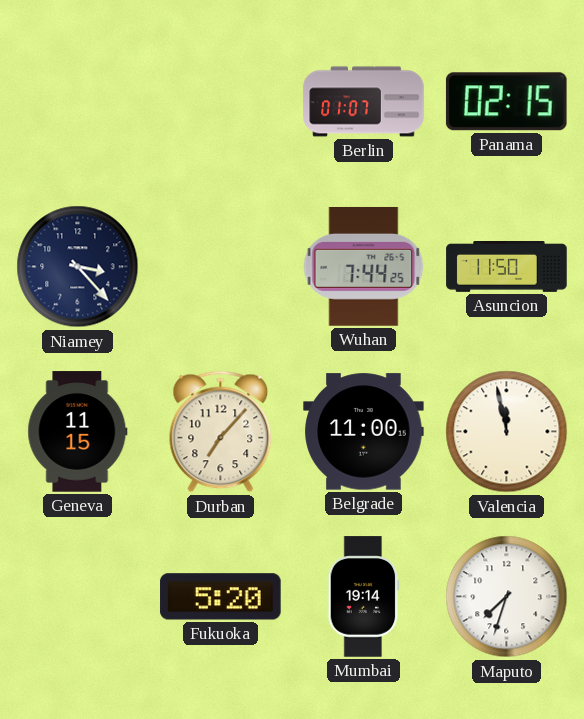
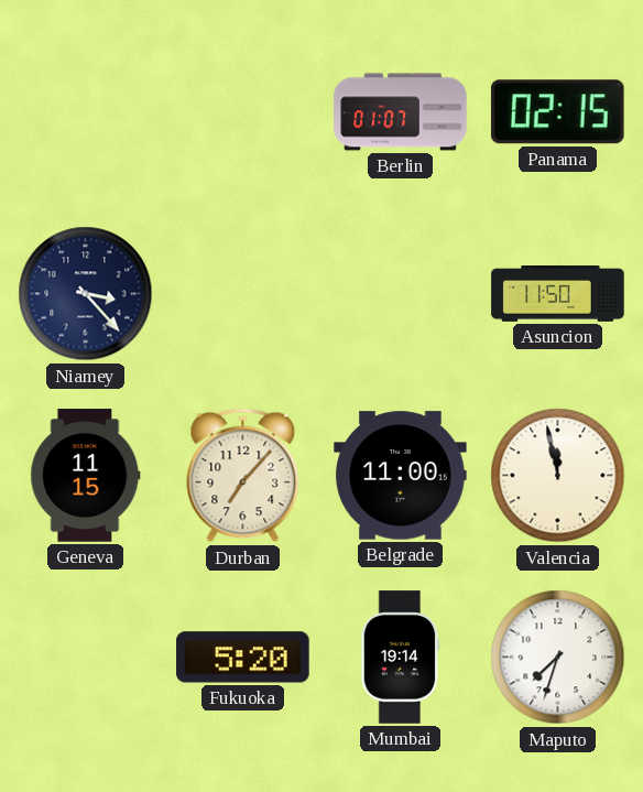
Wuhan: 7:44 -> none
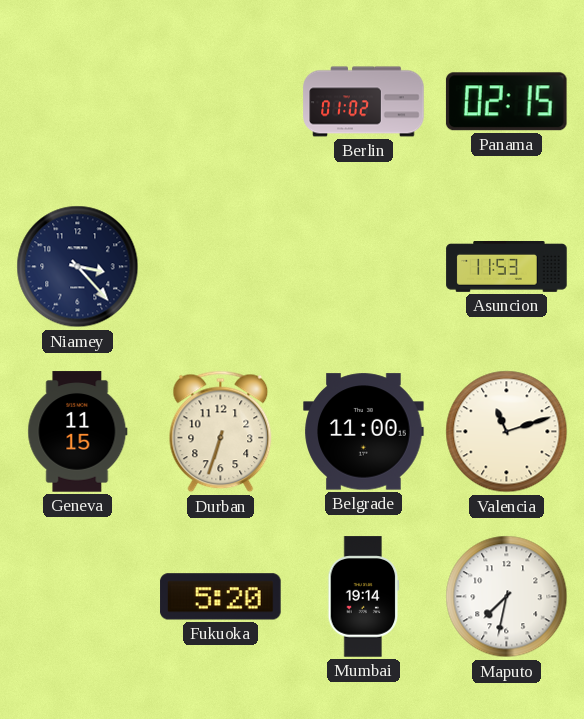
Berlin: 01:07 -> 01:02
Asuncion: 11:50 -> 11:53
Durban: 7:07 -> 6:33
Valencia: 11:58 -> 11:12
Maputo: 7:33 -> 7:32
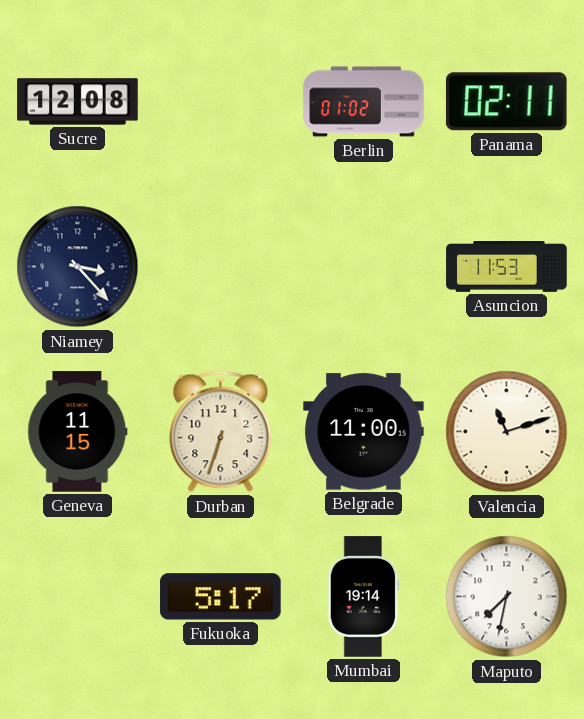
Sucre: none -> 12:08
Panama: 02:15 -> 02:11
Fukuoka: 5:20 -> 5:17
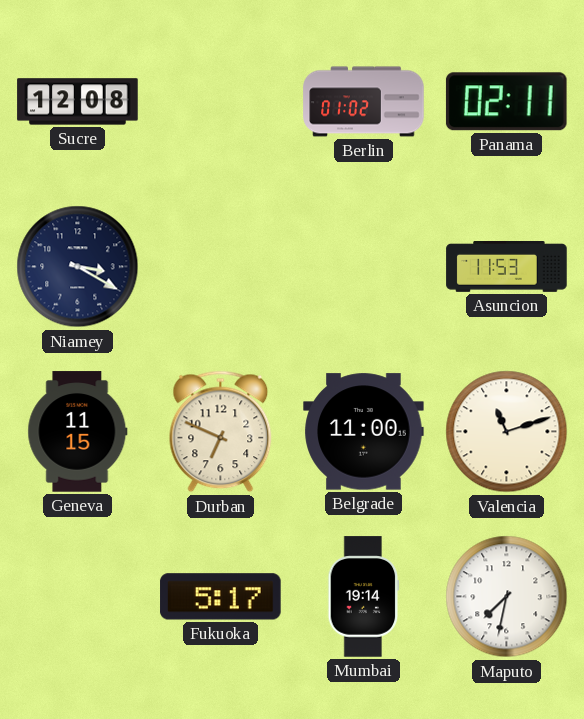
Niamey: 3:23 -> 3:20
Durban: 6:33 -> 6:49
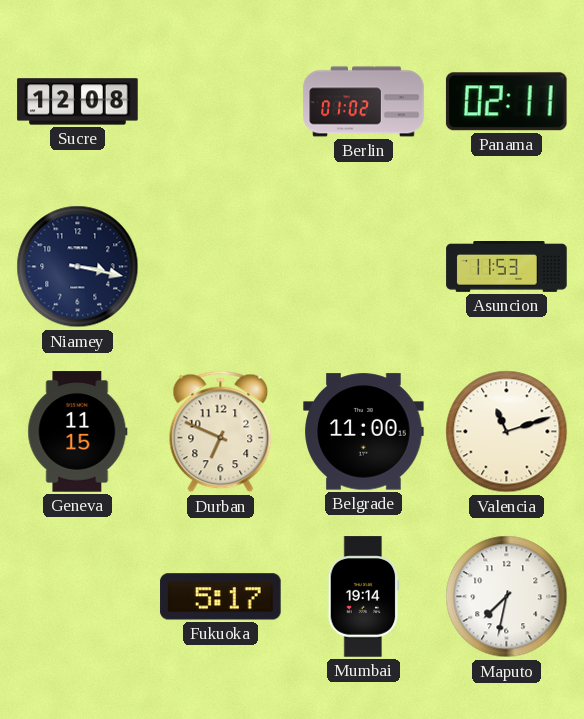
Niamey: 3:20 -> 3:17
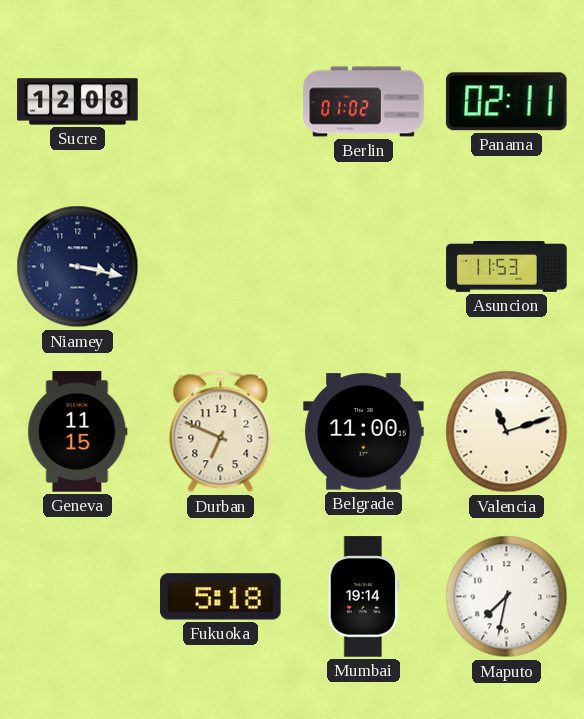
Fukuoka: 5:17 -> 5:18
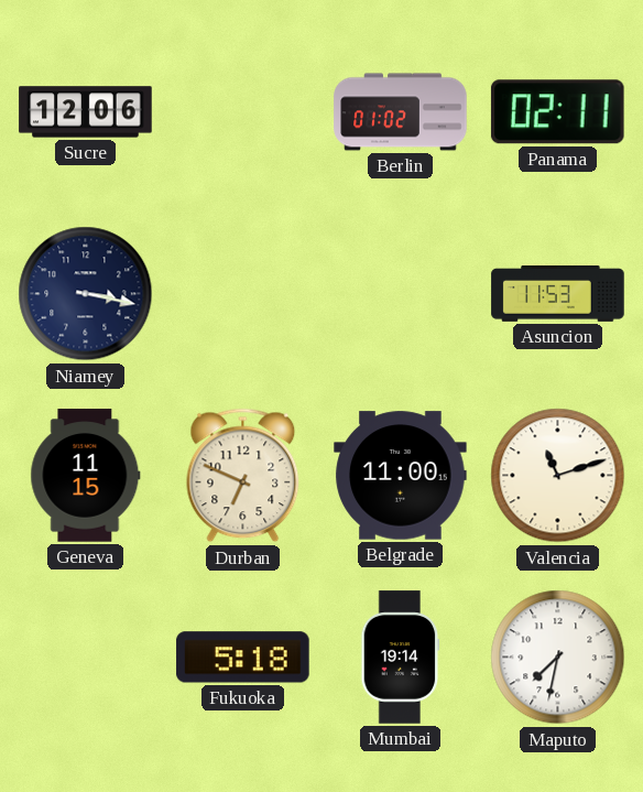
Sucre: 12:08 -> 12:06
